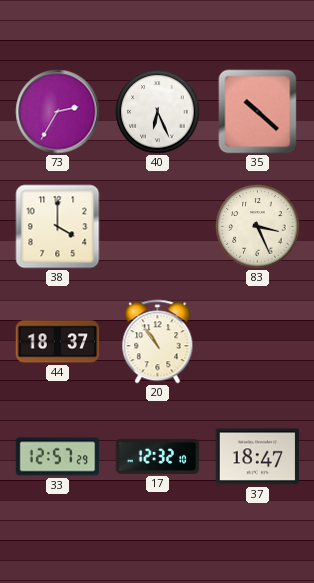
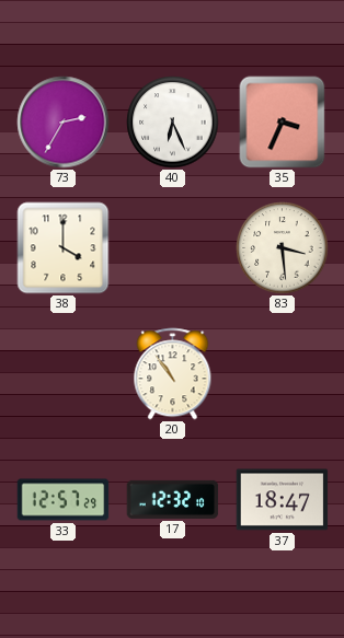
35: 10:22 -> 3:34
83: 3:26 -> 3:29
44: 18:37 -> none
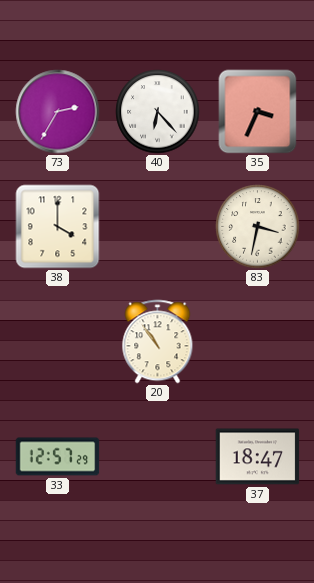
40: 6:26 -> 6:23
83: 3:29 -> 3:32
17: 12:32 -> none
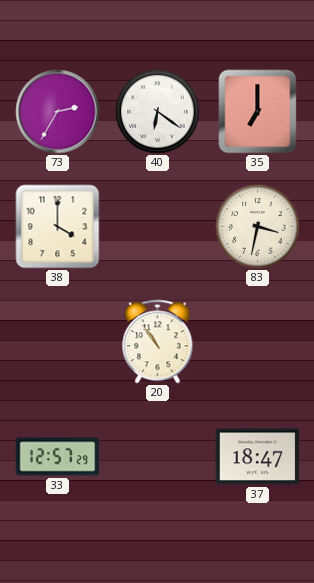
40: 6:23 -> 6:21
35: 3:34 -> 7:00
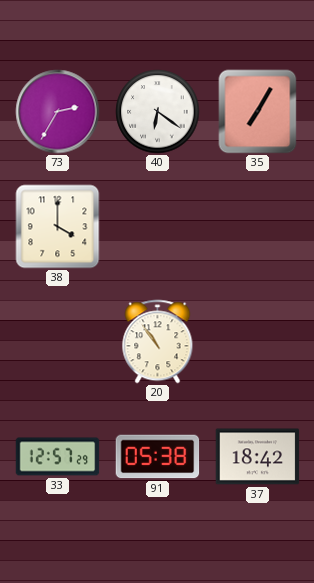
35: 7:00 -> 7:05
83: 3:32 -> none
91: none -> 05:38
37: 18:47 -> 18:42
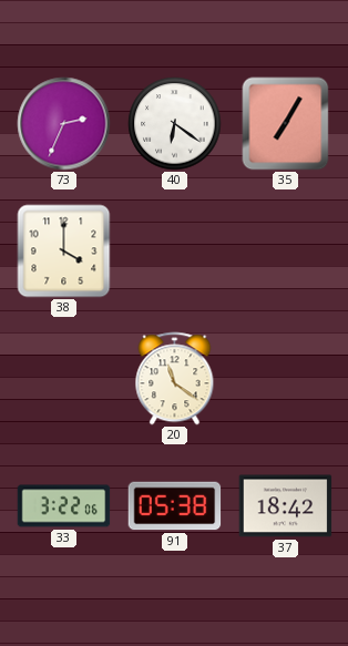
73: 2:35 -> 2:34
20: 10:54 -> 11:21
33: 12:57 -> 3:22
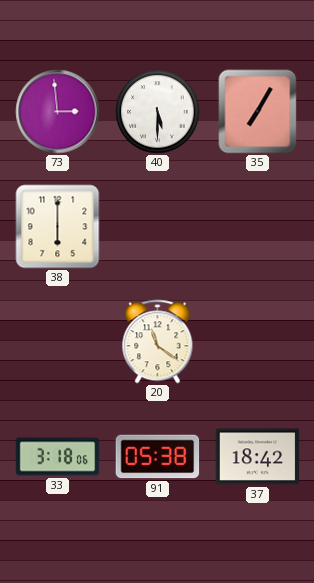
73: 2:34 -> 2:59
40: 6:21 -> 5:30
38: 4:00 -> 6:00
33: 3:22 -> 3:18
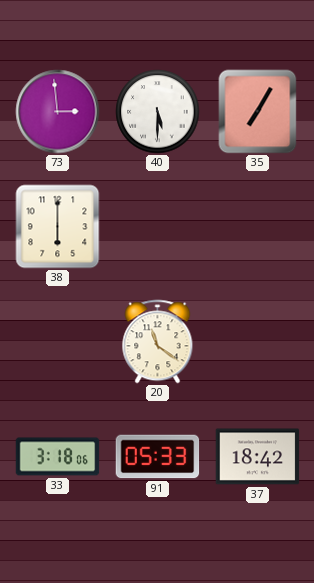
91: 05:38 -> 05:33
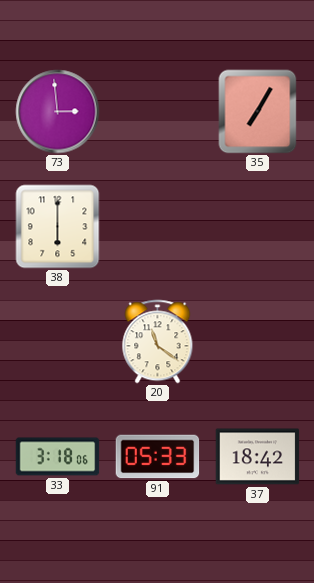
40: 5:30 -> none
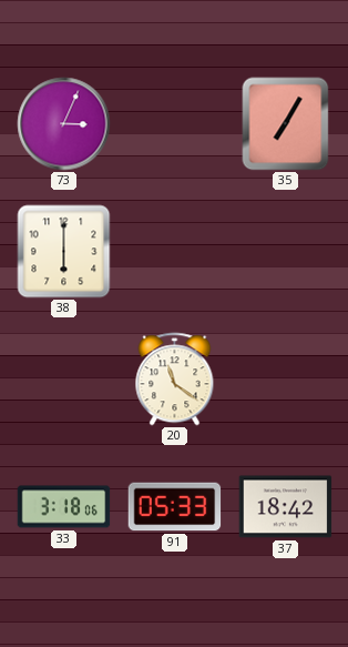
73: 2:59 -> 3:04
